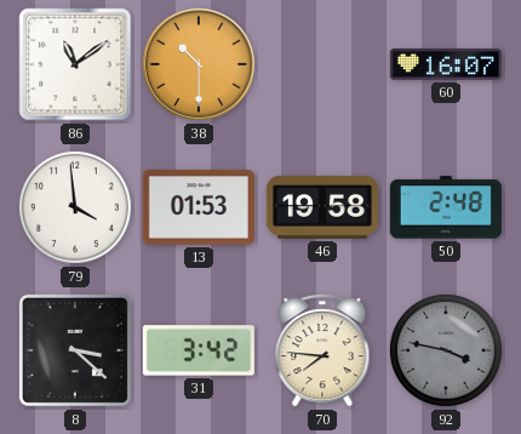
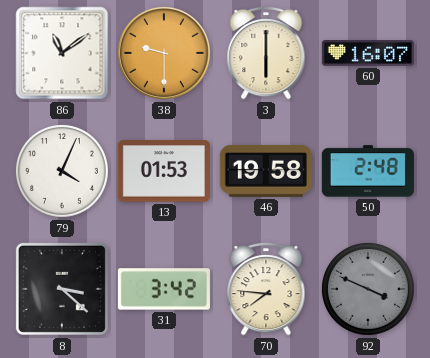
38: 10:30 -> 9:30
3: none -> 6:00
79: 3:59 -> 4:04
92: 3:47 -> 3:49
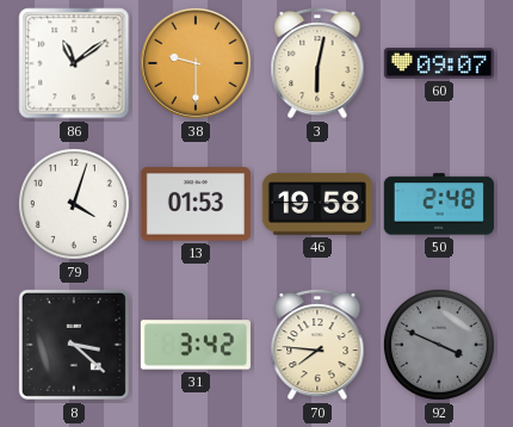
3: 6:00 -> 6:02
60: 16:07 -> 09:07
79: 4:04 -> 4:03
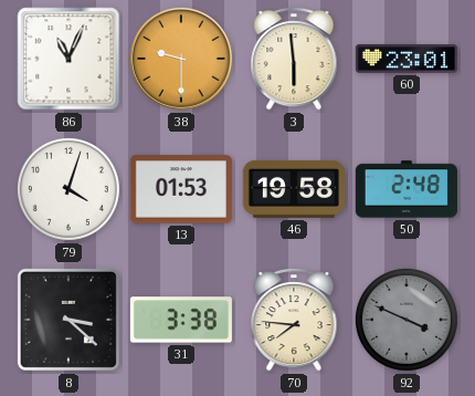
86: 11:09 -> 11:04
3: 6:02 -> 5:59
60: 09:07 -> 23:01
31: 3:42 -> 3:38
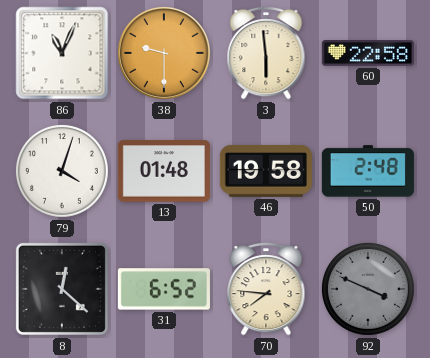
60: 23:01 -> 22:58
13: 01:53 -> 01:48
8: 3:22 -> 12:22
31: 3:38 -> 6:52
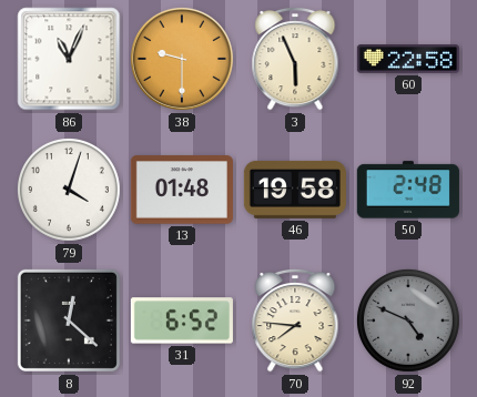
3: 5:59 -> 5:56
92: 3:49 -> 4:49
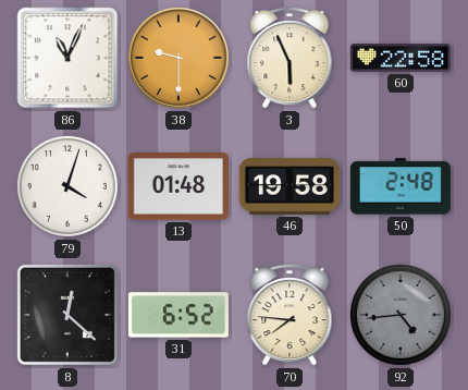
92: 4:49 -> 4:44
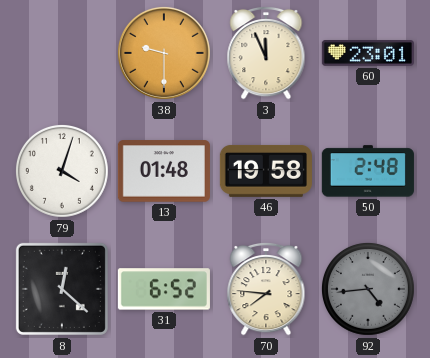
86: 11:04 -> none
3: 5:56 -> 11:56
60: 22:58 -> 23:01
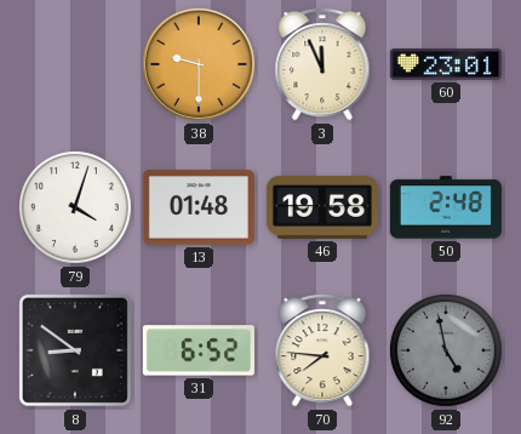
8: 12:22 -> 8:51
92: 4:44 -> 4:58
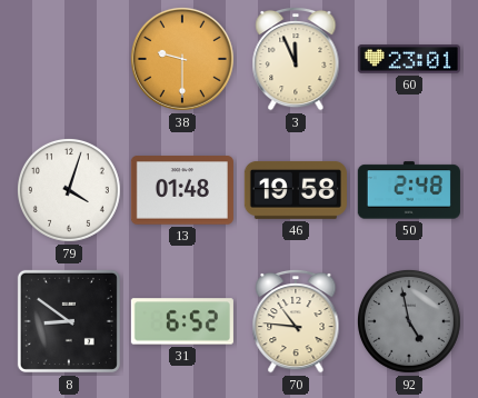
70: 7:46 -> 10:46
